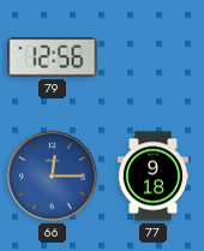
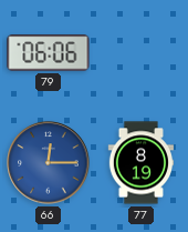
79: 12:56 -> 06:06
77: 9:18 -> 8:19
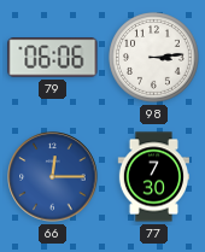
98: none -> 3:14
77: 8:19 -> 7:30
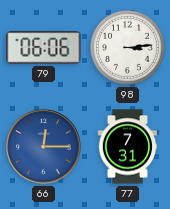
77: 7:30 -> 7:31
